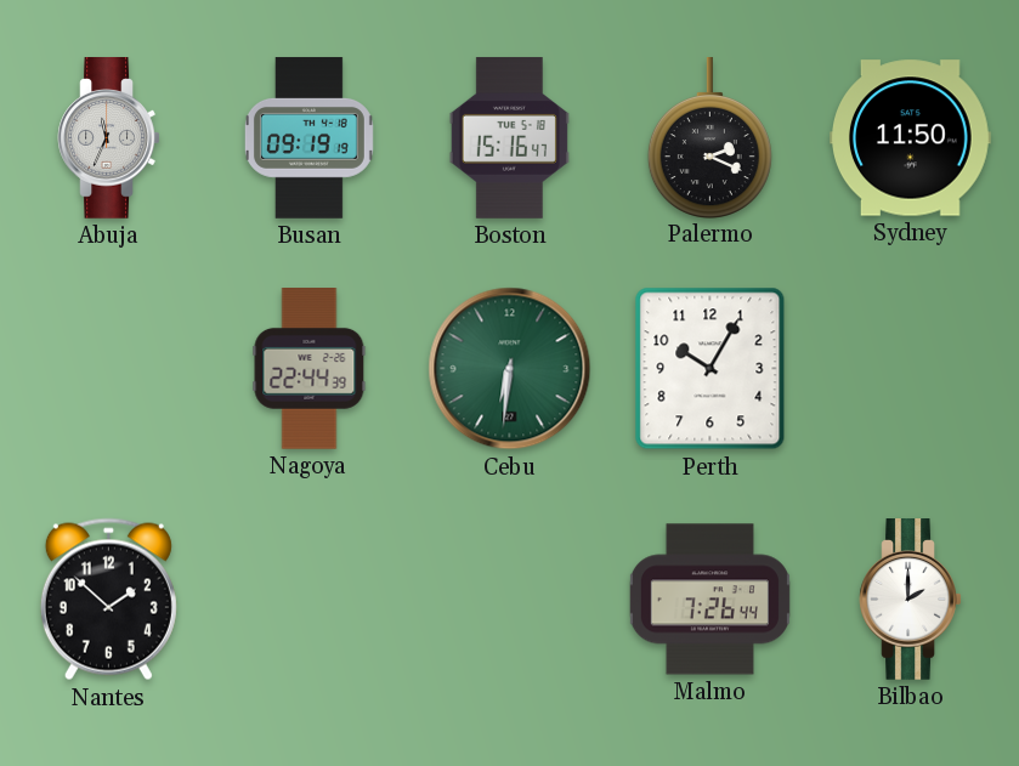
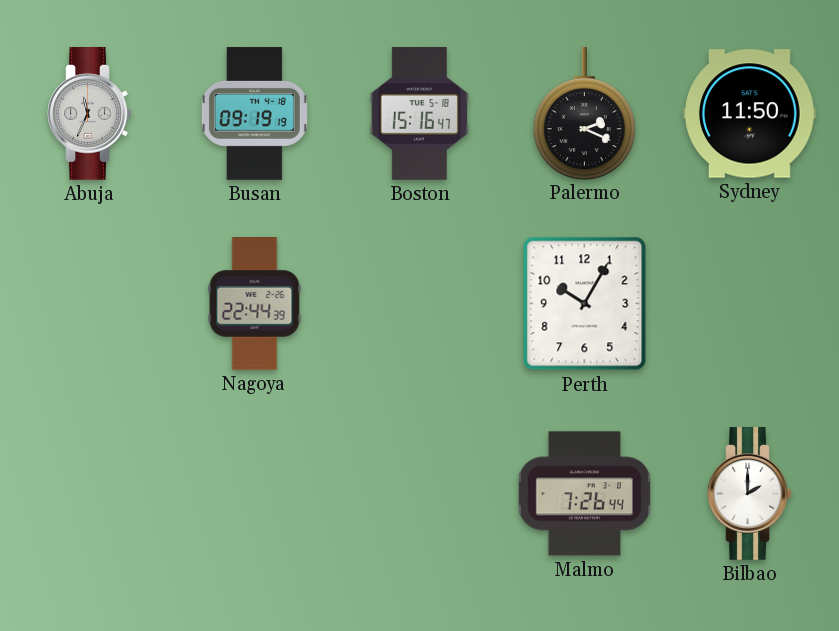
Cebu: 6:31 -> none
Nantes: 1:52 -> none
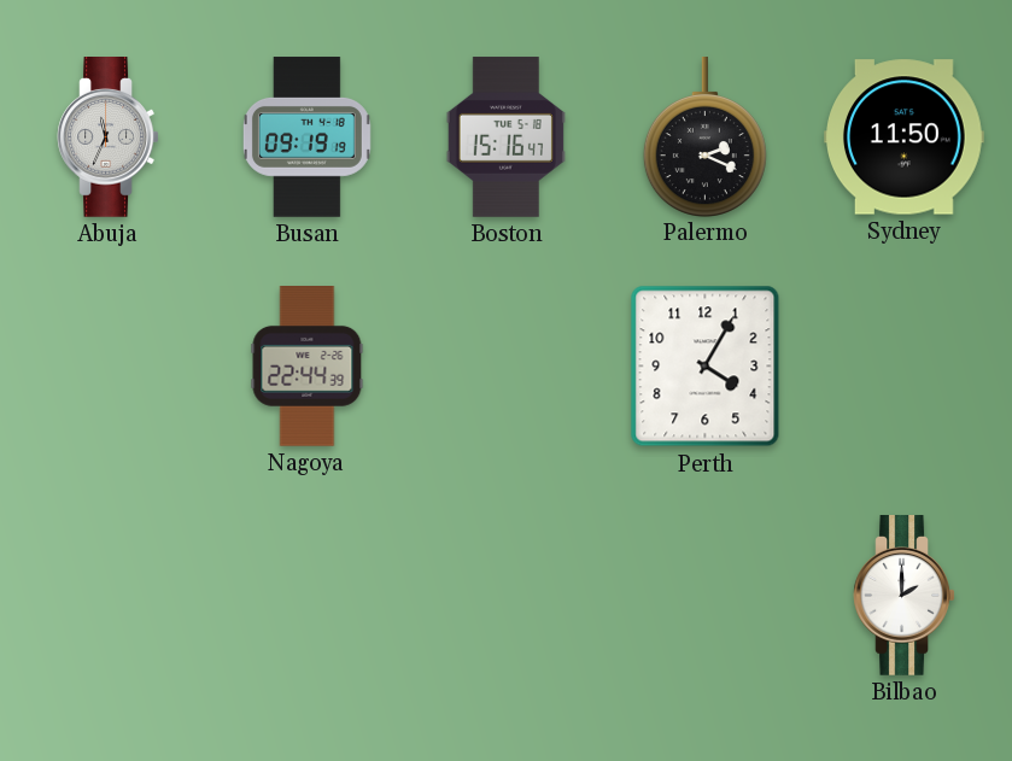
Perth: 10:05 -> 4:05
Malmo: 7:26 -> none
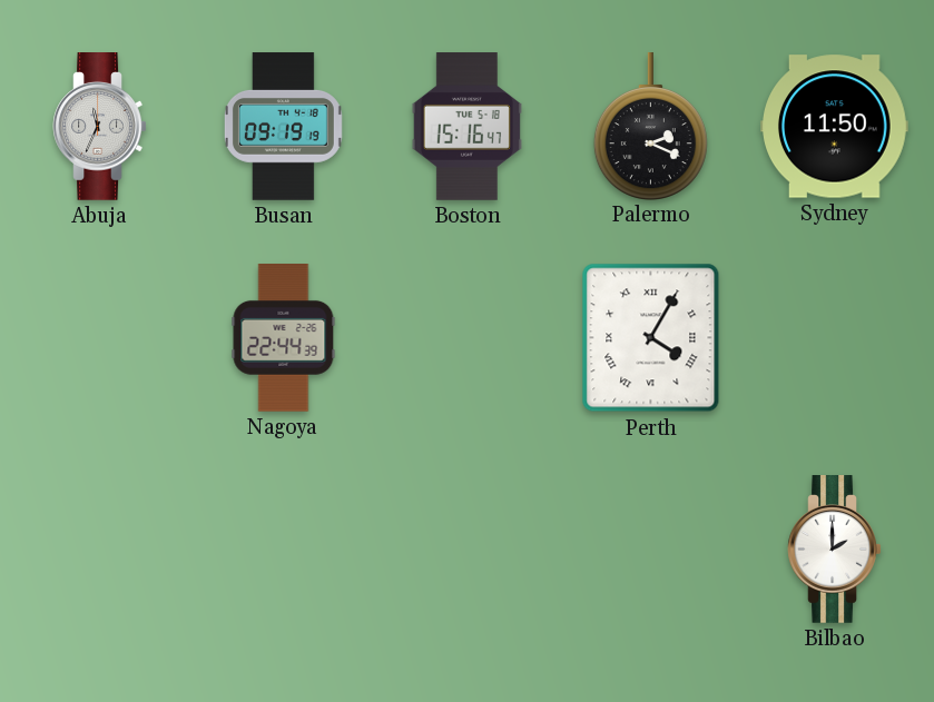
Perth numerals: Arabic -> Roman
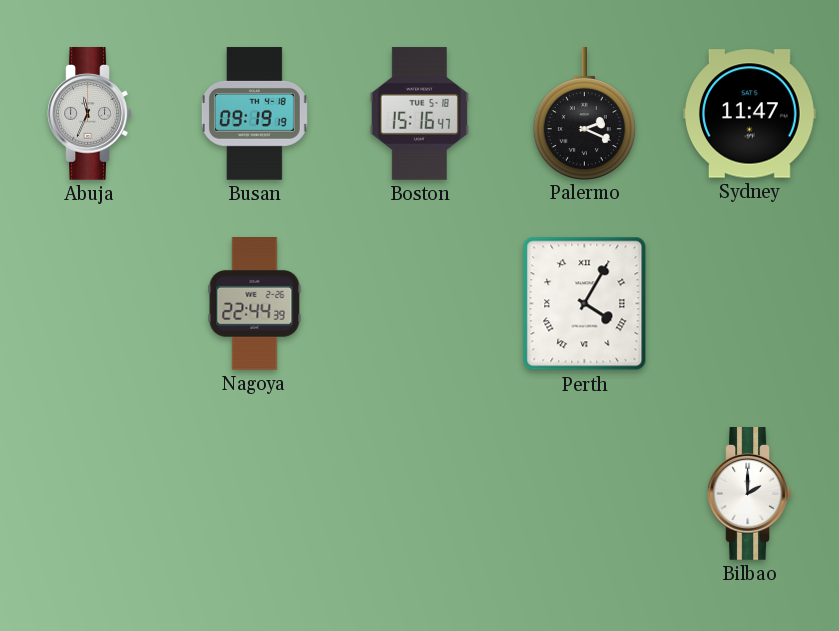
Sydney: 11:50 -> 11:47
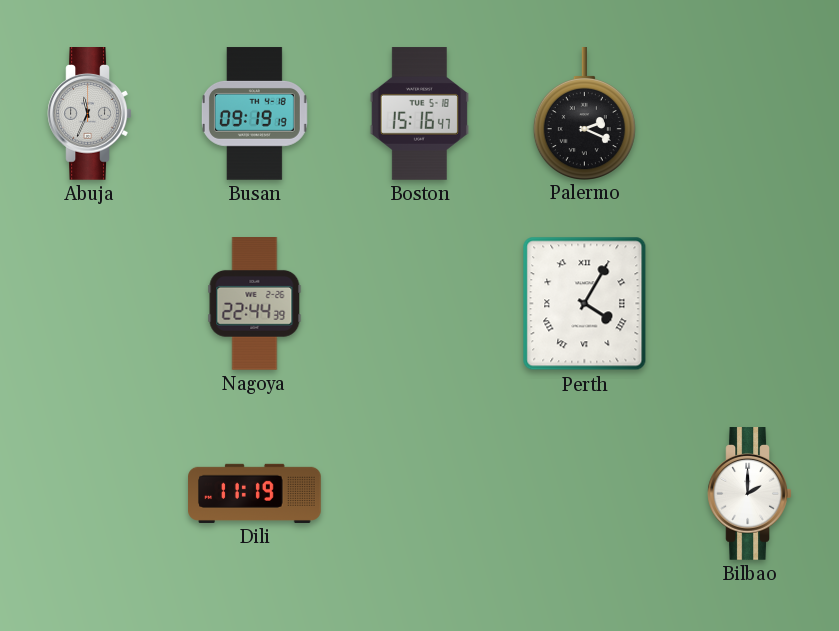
Sydney: 11:47 -> none
Dili: none -> 11:19
